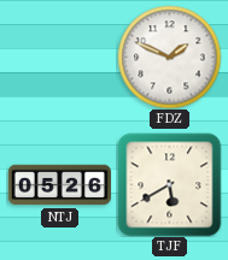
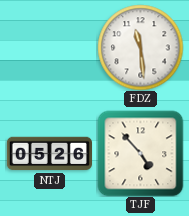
FDZ: 1:49 -> 11:29
TJF: 5:40 -> 4:53
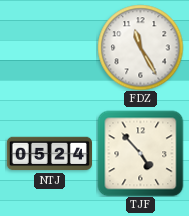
FDZ: 11:29 -> 11:25
NTJ: 05:26 -> 05:24
